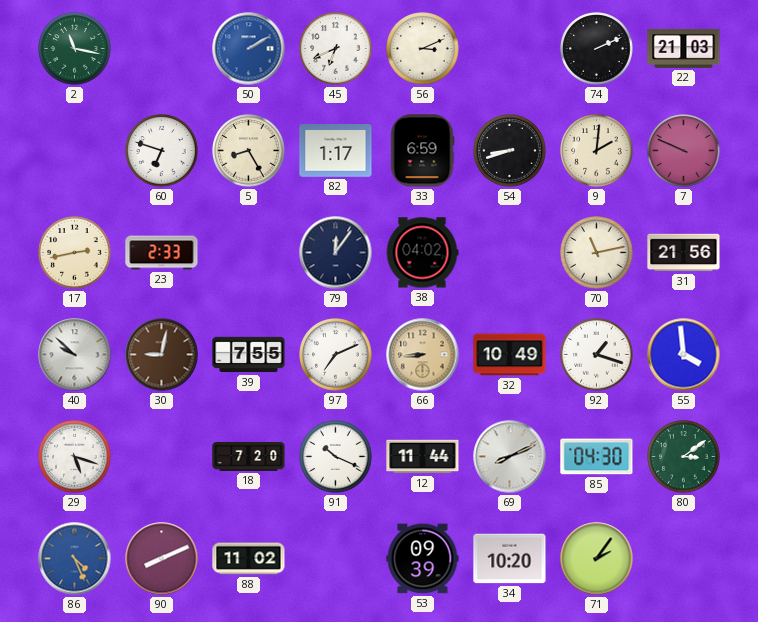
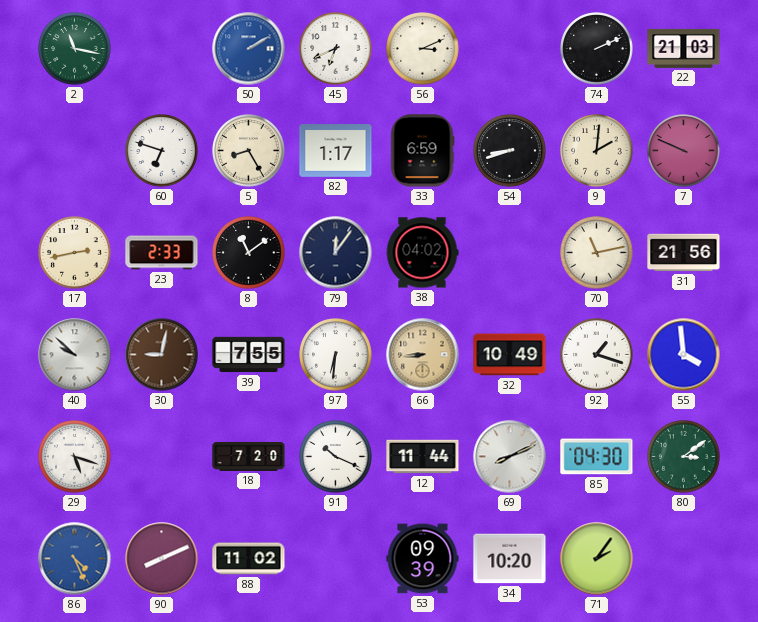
8: none -> 11:09
97: 7:11 -> 6:31
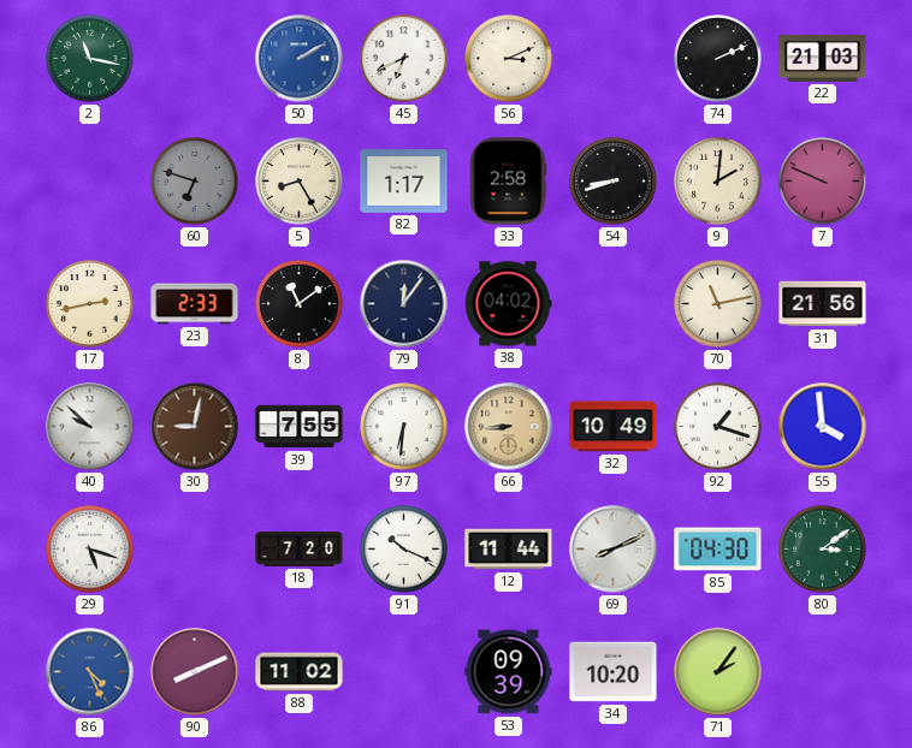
60 dial: white -> grey
33: 6:59 -> 2:58
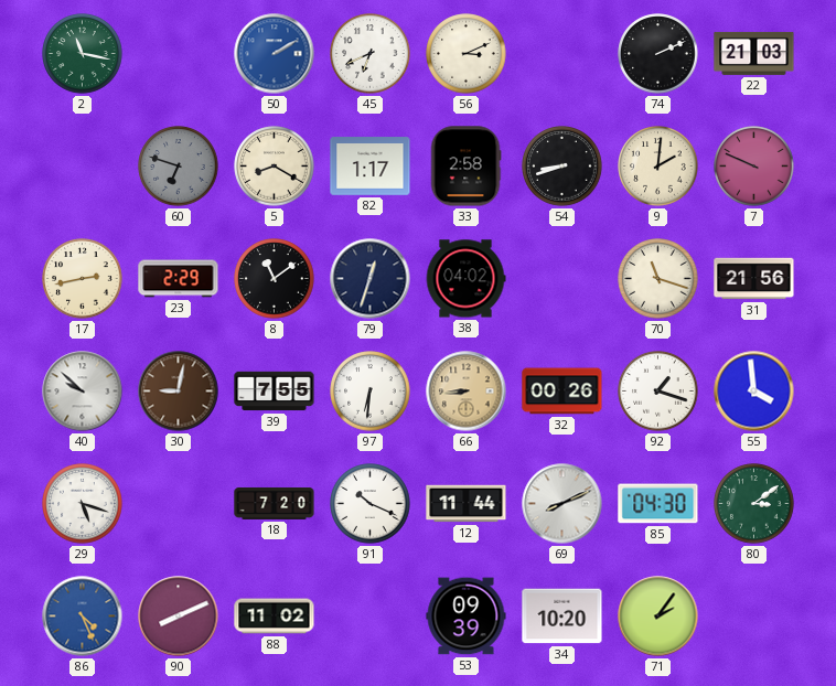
5: 8:25 -> 8:20
23: 2:33 -> 2:29
79: 12:06 -> 12:33
70: 11:13 -> 11:18
32: 10:49 -> 00:26
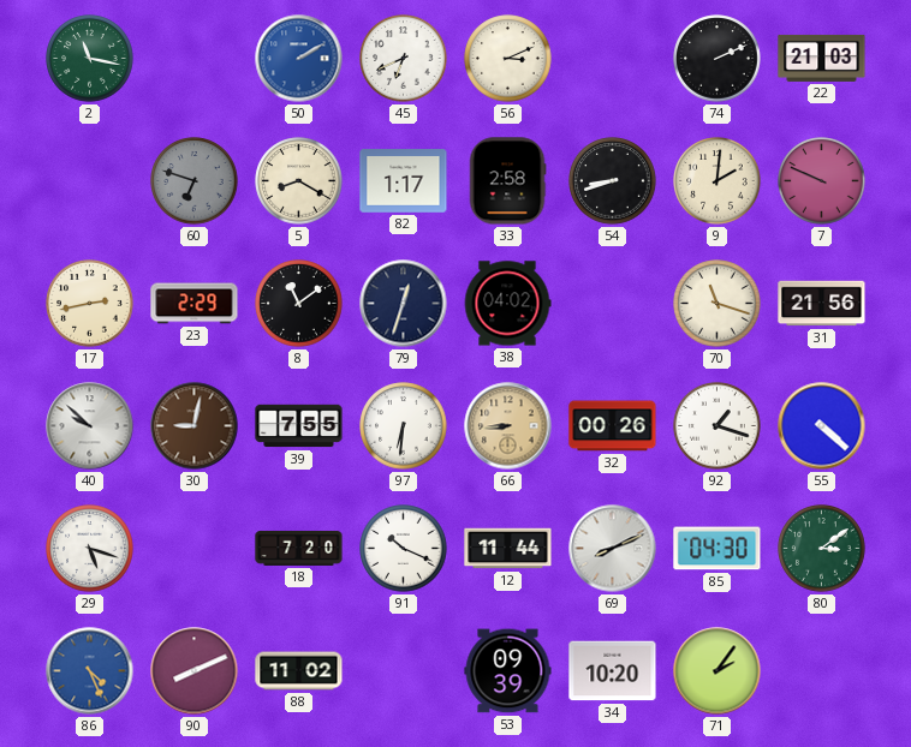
55: 3:59 -> 4:22
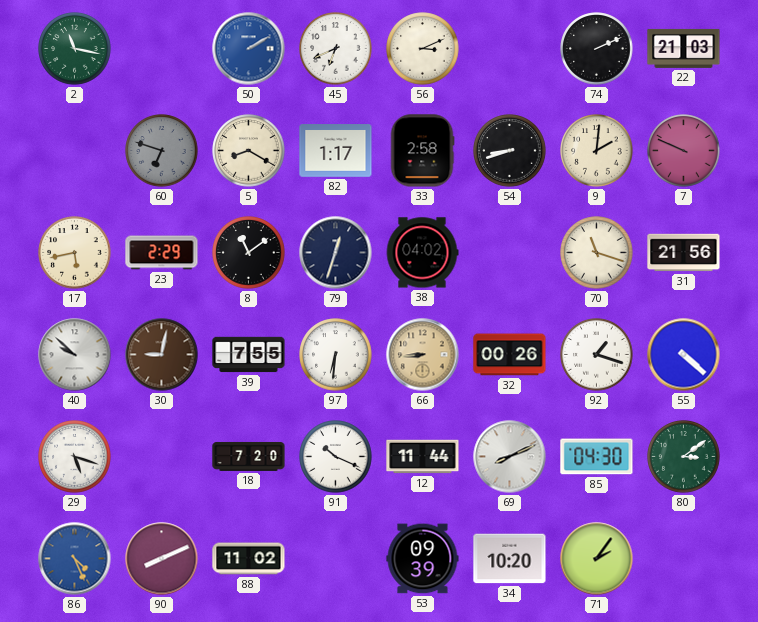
17: 2:43 -> 5:43
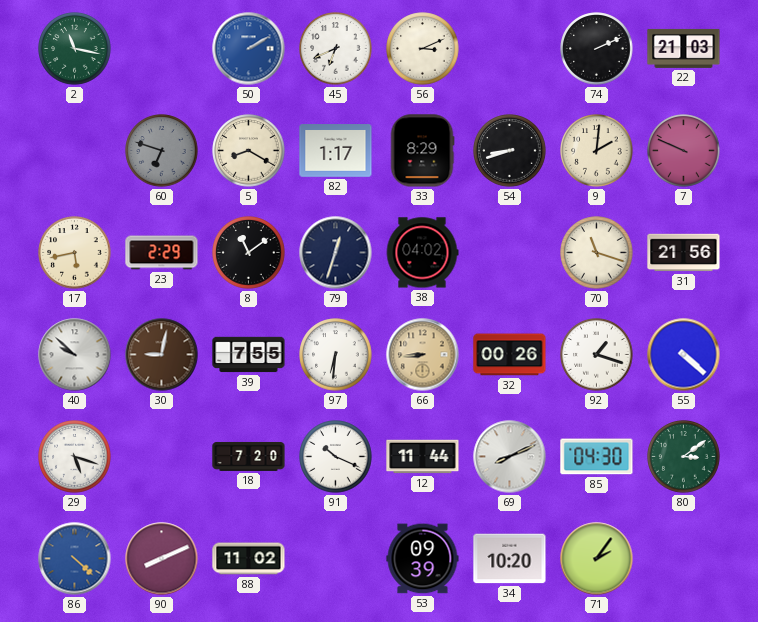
33: 2:58 -> 8:29
86: 4:26 -> 4:22
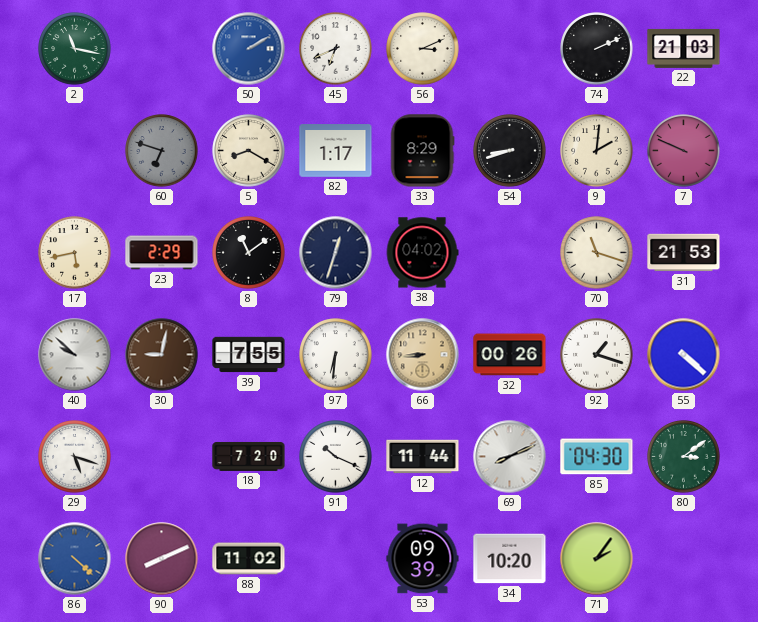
31: 21:56 -> 21:53
